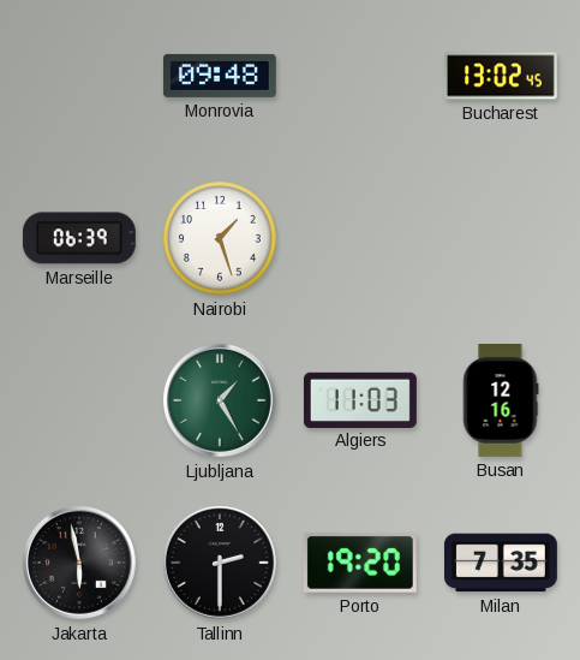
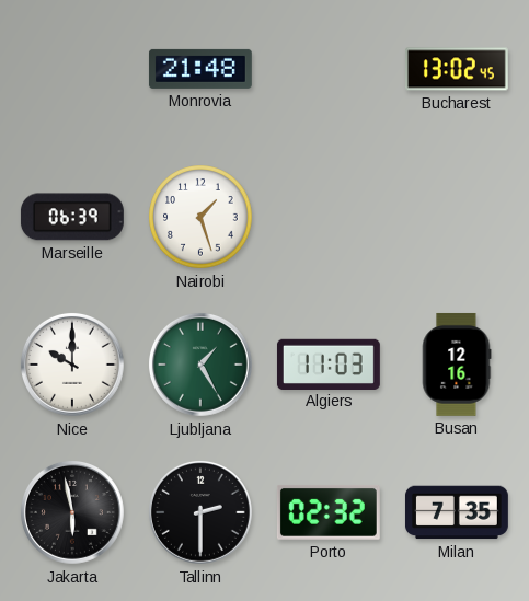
Monrovia: 09:48 -> 21:48
Nice: none -> 10:00
Porto: 19:20 -> 02:32
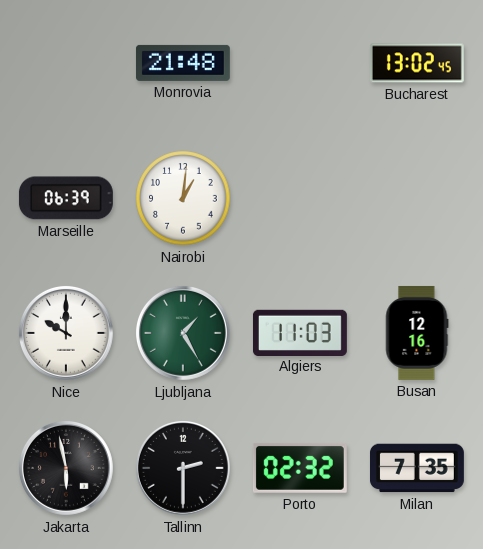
Nairobi: 1:27 -> 1:01
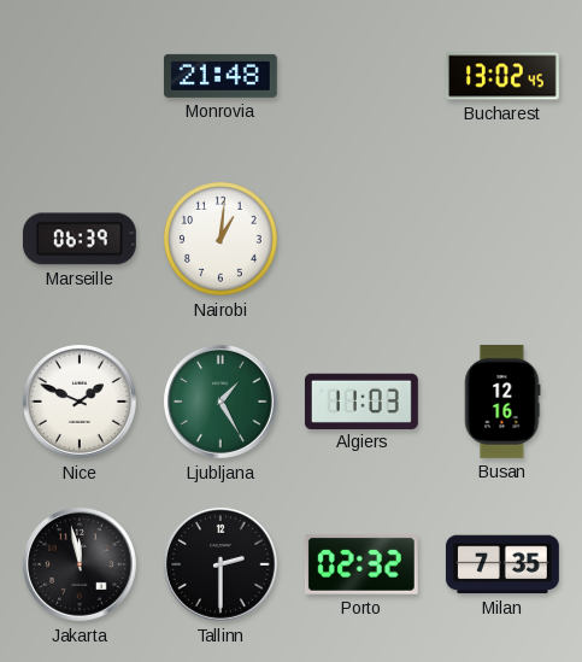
Nice: 10:00 -> 1:49
Jakarta: 5:58 -> 11:58
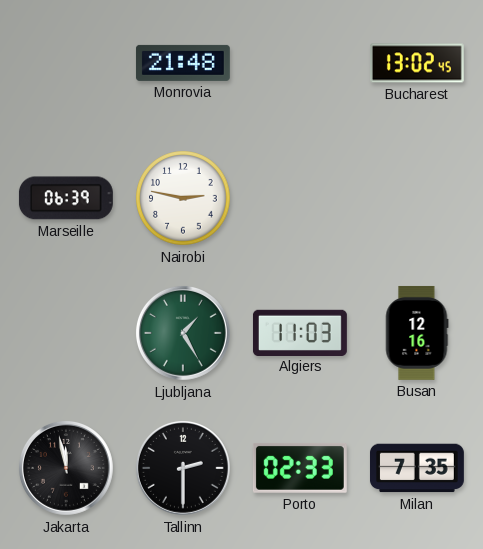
Nairobi: 1:01 -> 2:47
Nice: 1:49 -> none
Porto: 02:32 -> 02:33
